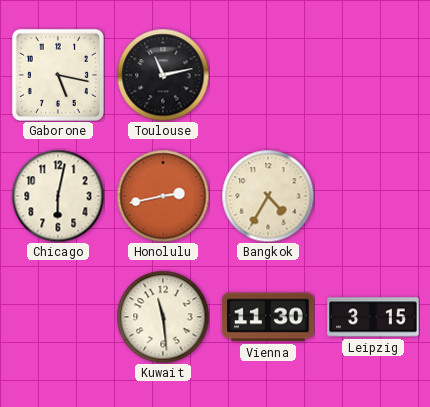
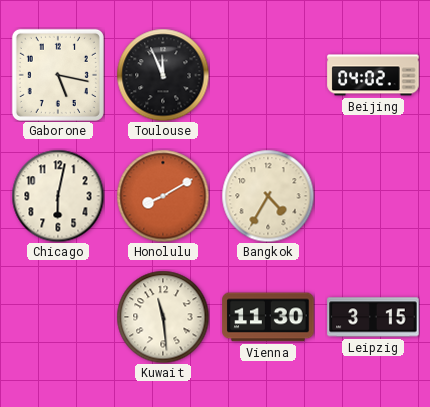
Toulouse: 11:13 -> 11:56
Beijing: none -> 04:02
Honolulu: 2:43 -> 8:10
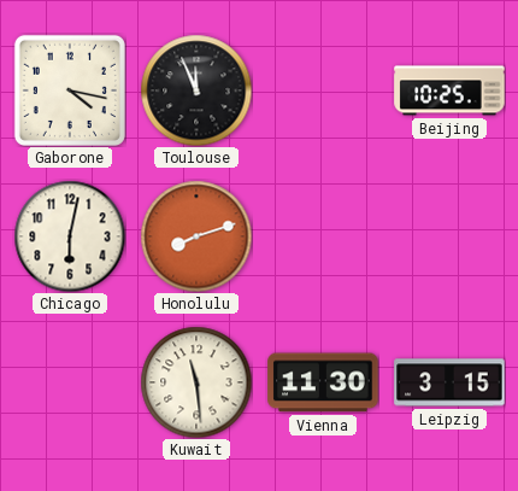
Gaborone: 5:17 -> 4:17
Beijing: 04:02 -> 10:25
Honolulu: 8:10 -> 8:12
Bangkok: 4:35 -> none
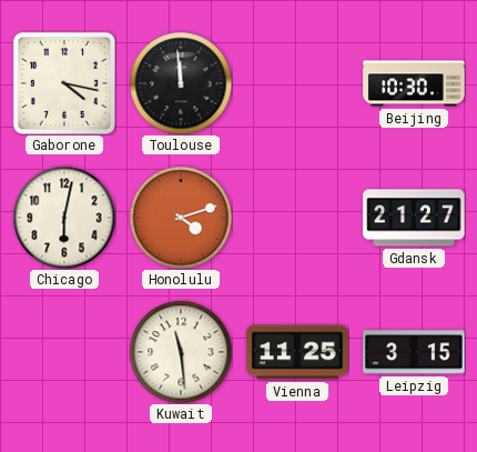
Toulouse: 11:56 -> 11:59
Beijing: 10:25 -> 10:30
Honolulu: 8:12 -> 4:12
Gdansk: none -> 21:27
Vienna: 11:30 -> 11:25
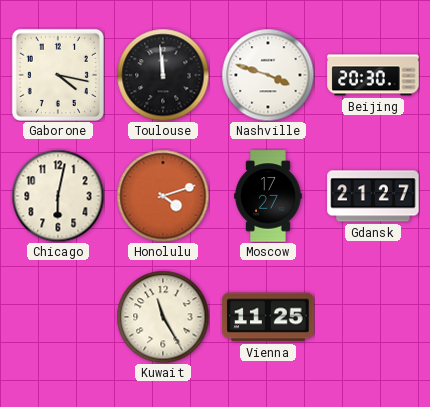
Nashville: none -> 3:48
Beijing: 10:30 -> 20:30
Moscow: none -> 17:27
Kuwait: 11:29 -> 11:25
Leipzig: 3:15 -> none
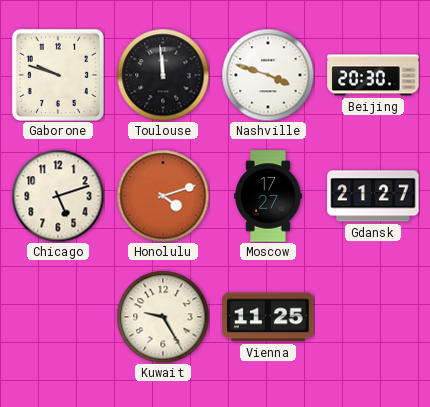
Gaborone: 4:17 -> 9:48
Chicago: 6:02 -> 5:12
Kuwait: 11:25 -> 9:25
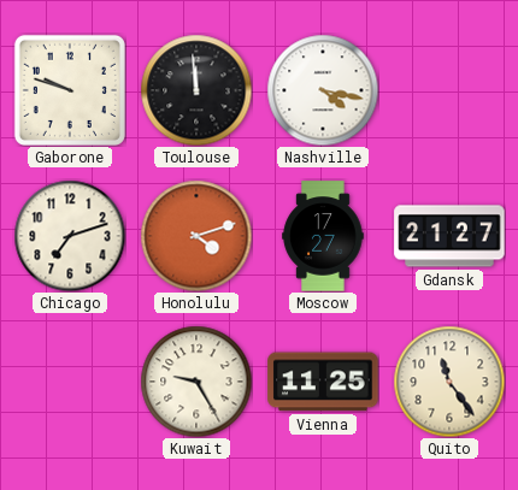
Nashville: 3:48 -> 4:17
Beijing: 20:30 -> none
Chicago: 5:12 -> 7:12
Quito: none -> 11:24
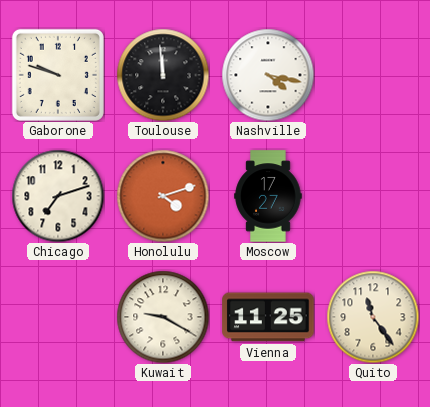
Gdansk: 21:27 -> none
Kuwait: 9:25 -> 9:20
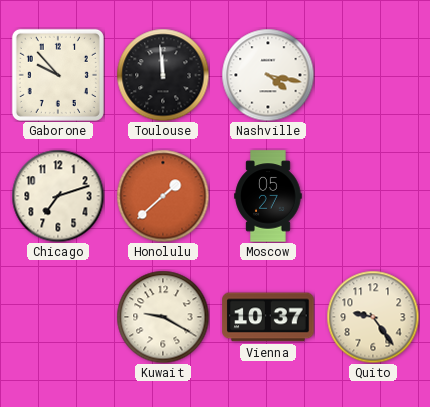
Gaborone: 9:48 -> 9:53
Honolulu: 4:12 -> 1:38
Moscow: 17:27 -> 05:27
Vienna: 11:25 -> 10:37
Quito: 11:24 -> 9:24
